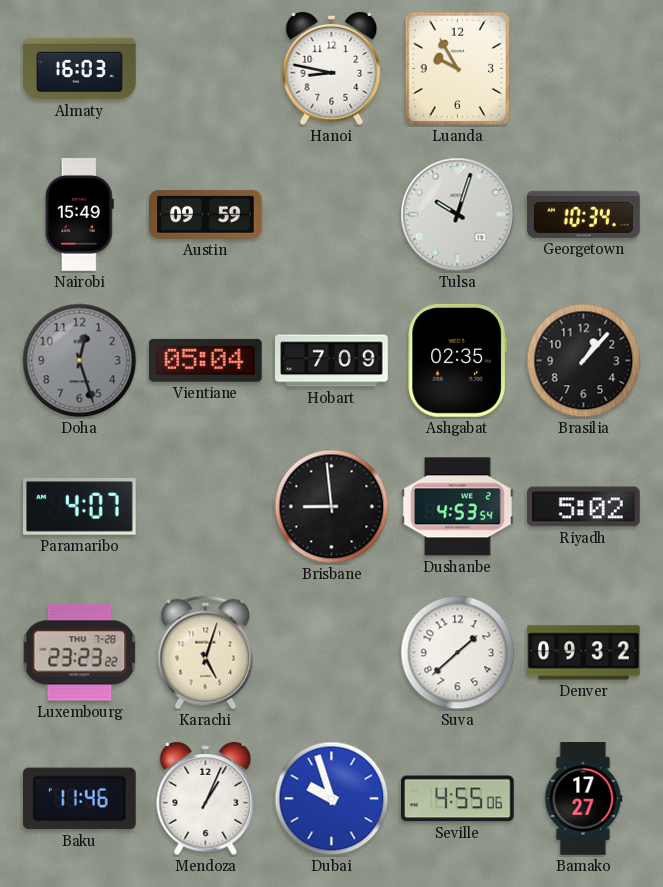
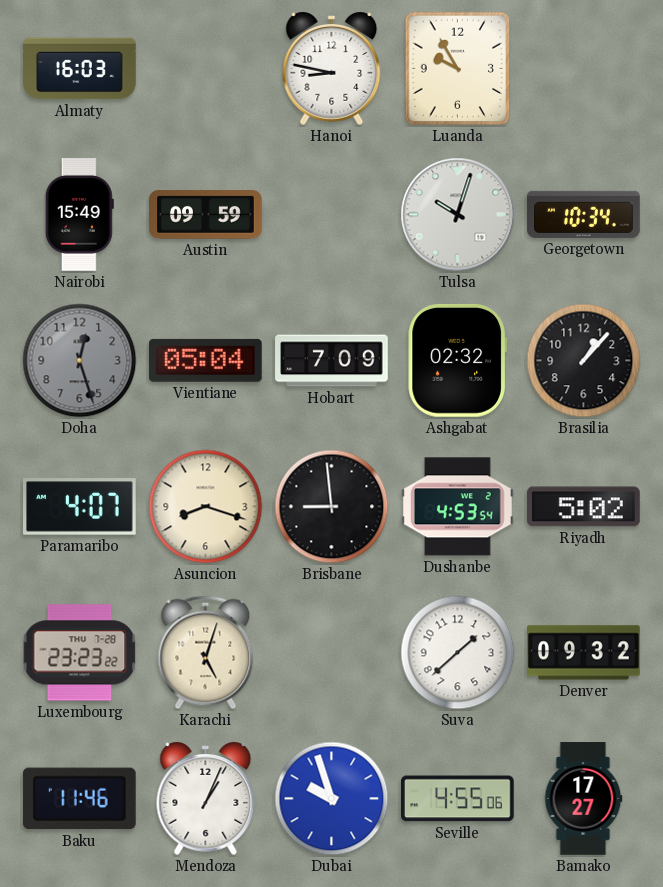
Ashgabat: 02:35 -> 02:32
Asuncion: none -> 8:18
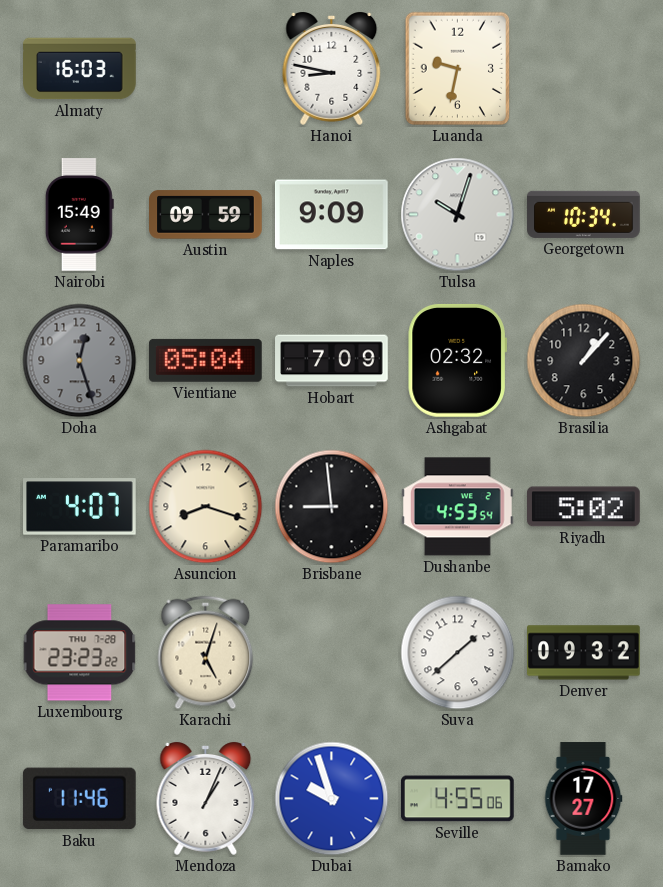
Luanda: 9:55 -> 9:32
Naples: none -> 9:09
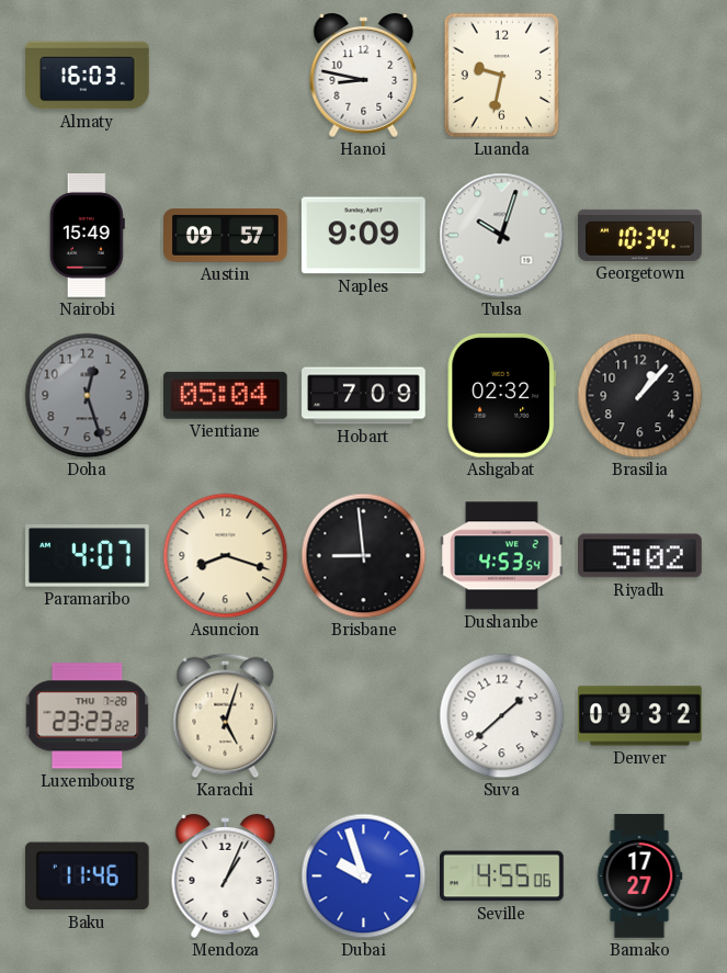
Austin: 09:59 -> 09:57
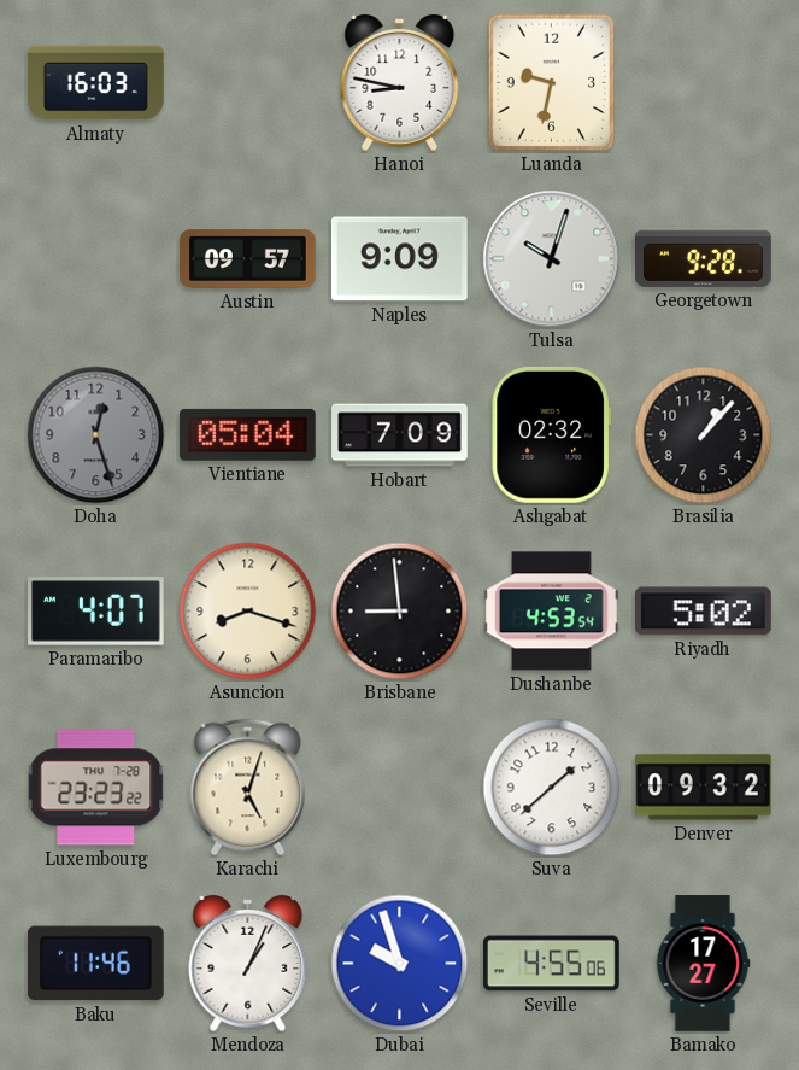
Nairobi: 15:49 -> none
Georgetown: 10:34 -> 9:28
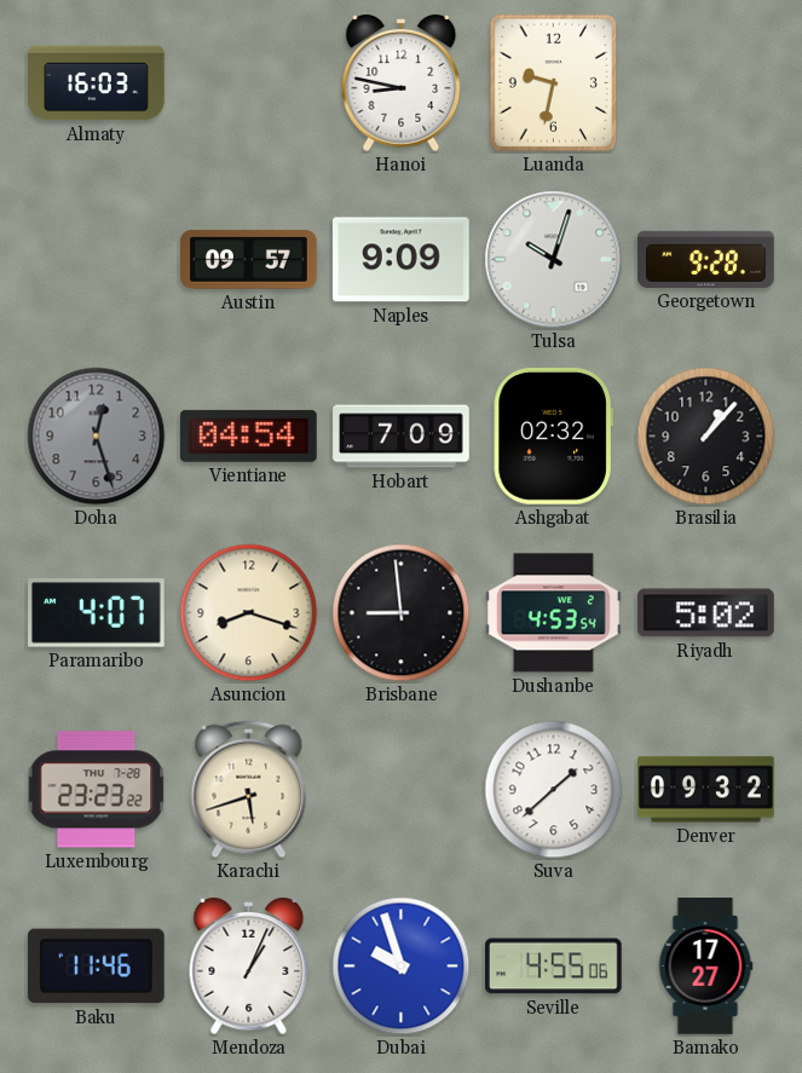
Vientiane: 05:04 -> 04:54
Karachi: 5:03 -> 5:42
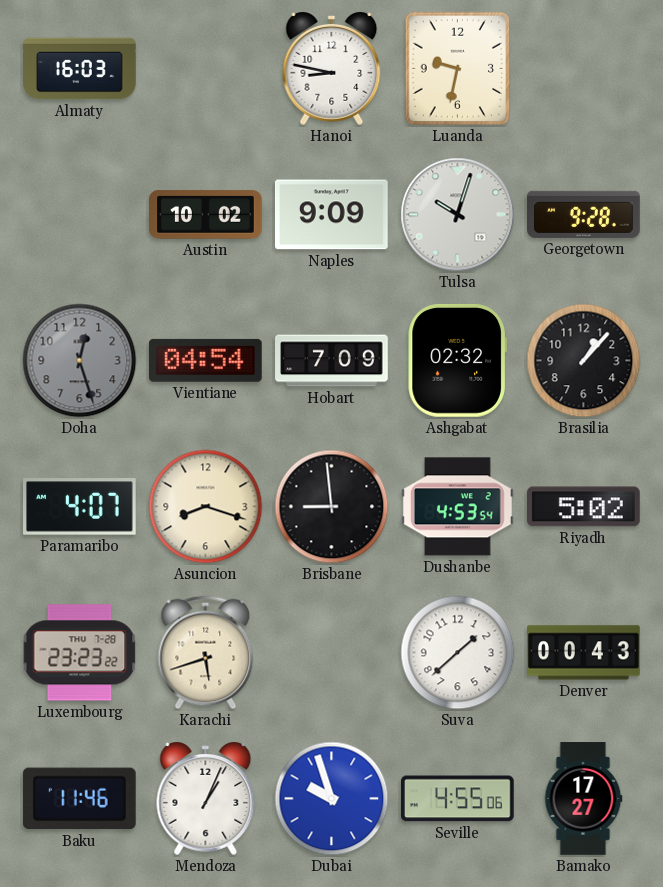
Austin: 09:57 -> 10:02
Denver: 09:32 -> 00:43
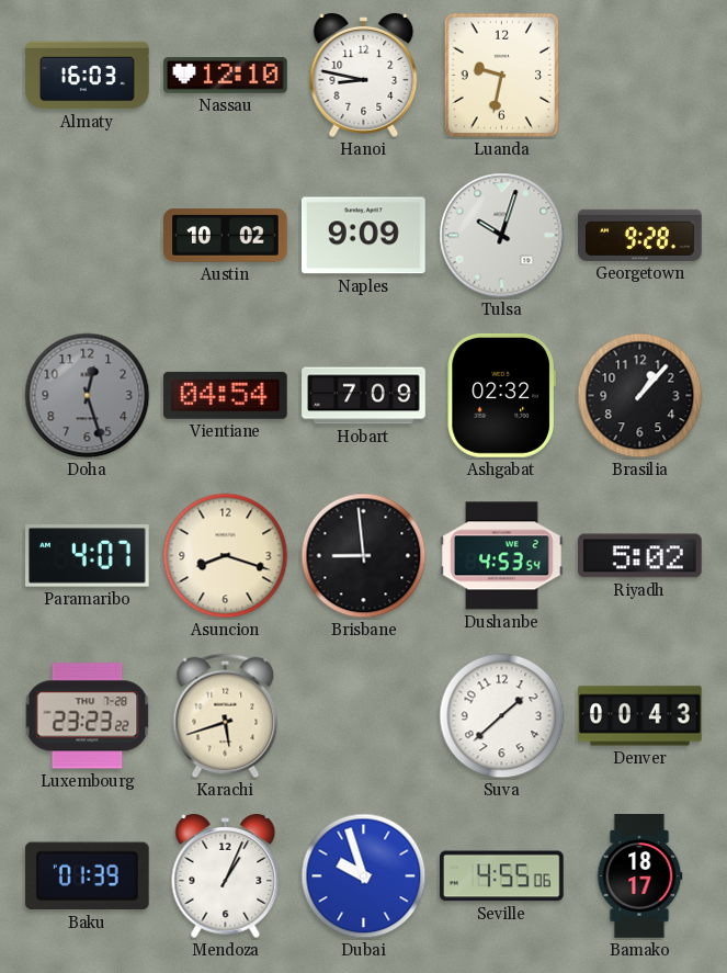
Nassau: none -> 12:10
Baku: 11:46 -> 01:39
Bamako: 17:27 -> 18:17
